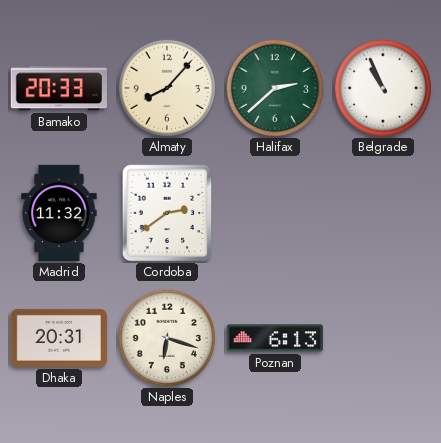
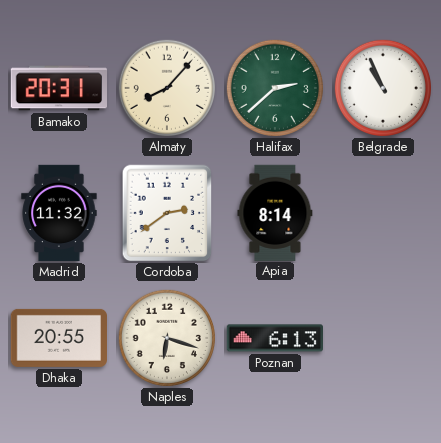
Bamako: 20:33 -> 20:31
Apia: none -> 8:14
Dhaka: 20:31 -> 20:55
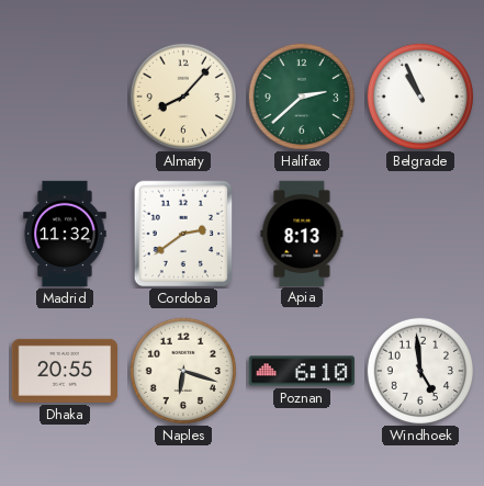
Bamako: 20:31 -> none
Apia: 8:14 -> 8:13
Poznan: 6:13 -> 6:10
Windhoek: none -> 4:59
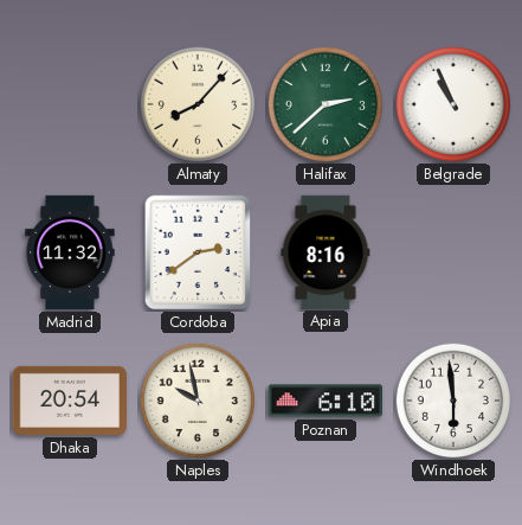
Apia: 8:13 -> 8:16
Dhaka: 20:55 -> 20:54
Naples: 6:18 -> 9:58
Windhoek: 4:59 -> 5:59
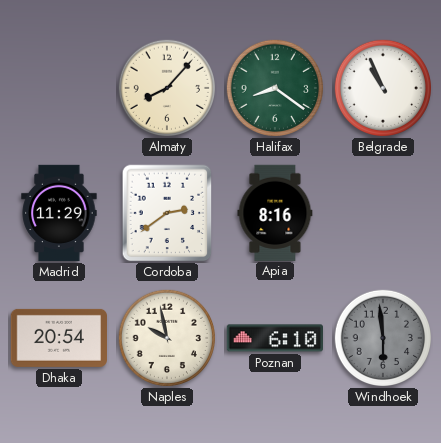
Halifax: 2:38 -> 8:21
Madrid: 11:32 -> 11:29
Windhoek dial: white -> grey
